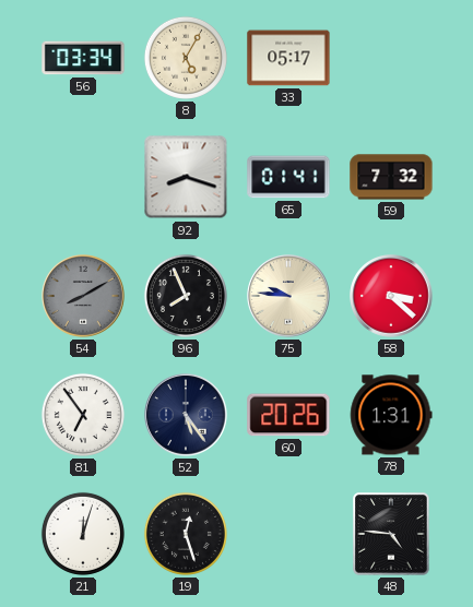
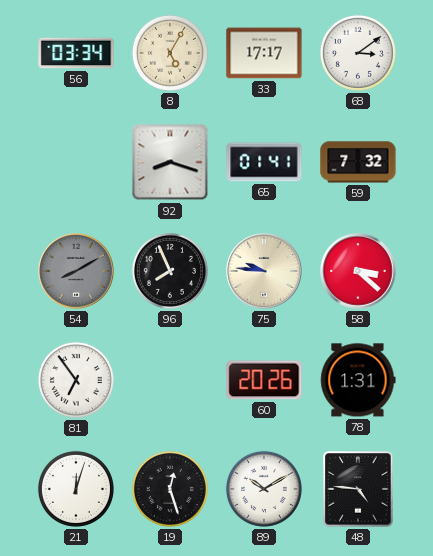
33: 05:17 -> 17:17
68: none -> 3:09
52: 5:24 -> none
89: none -> 10:10
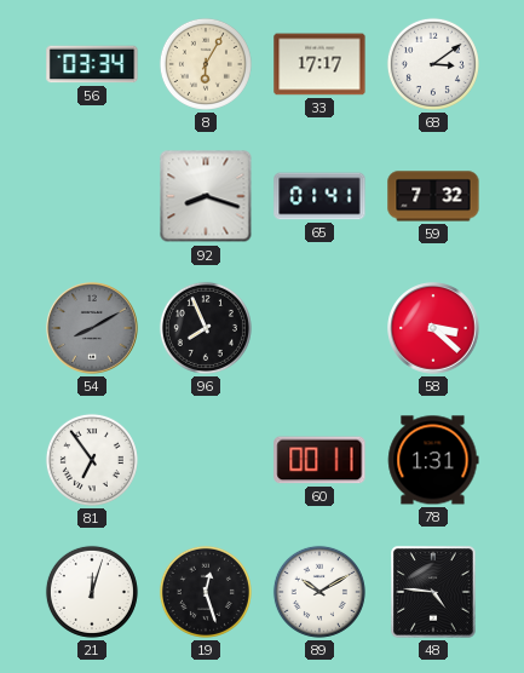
8: 5:05 -> 6:05
75: 9:46 -> none
60: 20:26 -> 00:11
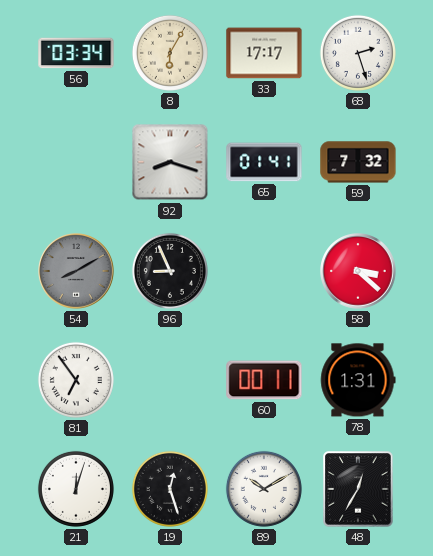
68: 3:09 -> 2:27
96: 7:56 -> 8:56
48: 4:46 -> 12:35
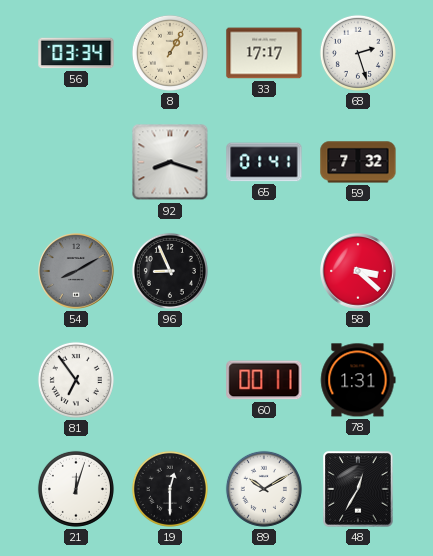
8: 6:05 -> 1:05
19: 12:27 -> 12:30
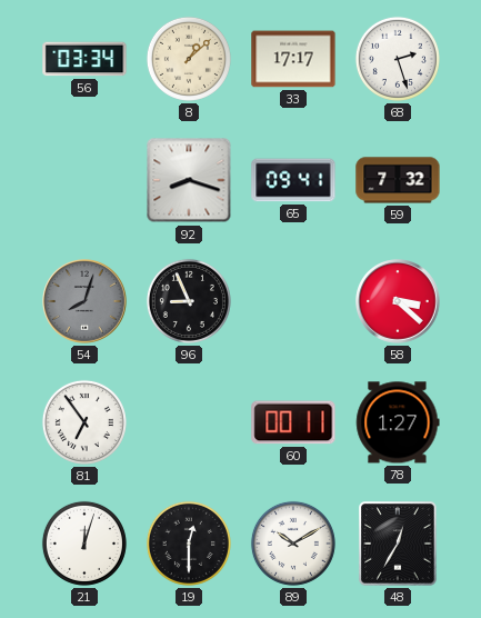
8: 1:05 -> 1:08
65: 01:41 -> 09:41
54: 8:10 -> 8:03
78: 1:31 -> 1:27
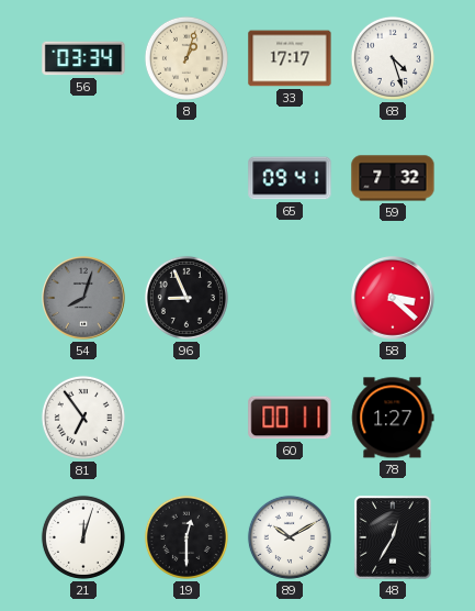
8: 1:08 -> 1:03
68: 2:27 -> 4:27
92: 8:18 -> none
